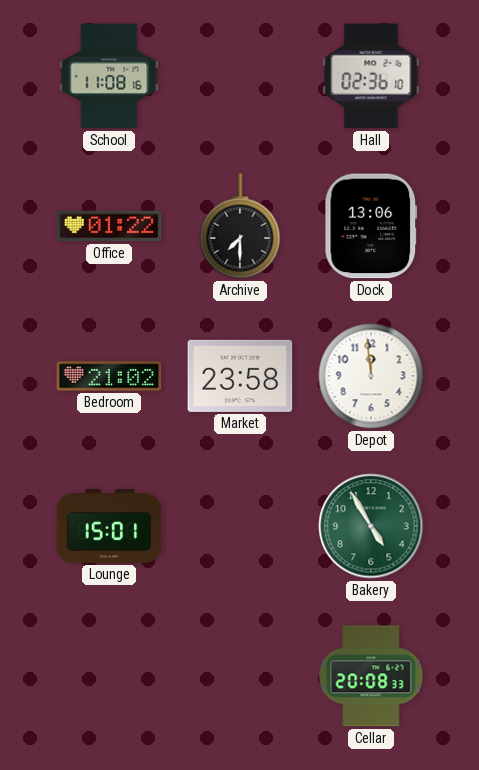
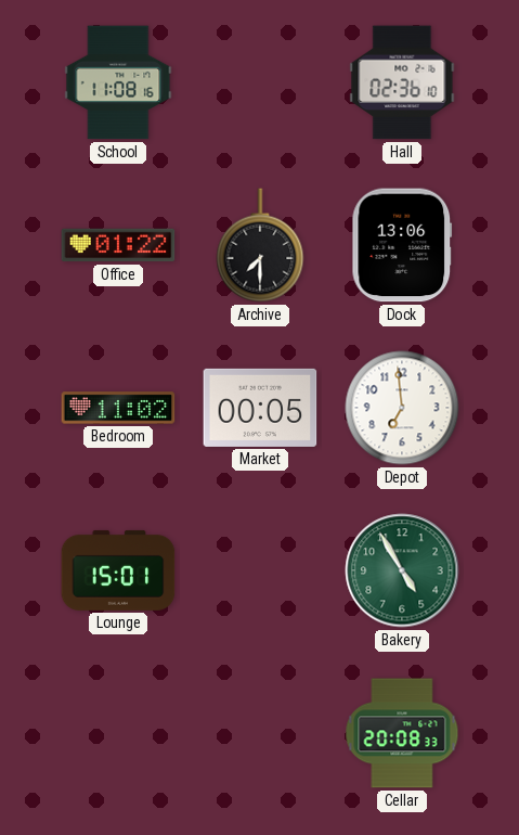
Bedroom: 21:02 -> 11:02
Market: 23:58 -> 00:05
Depot: 11:59 -> 6:59
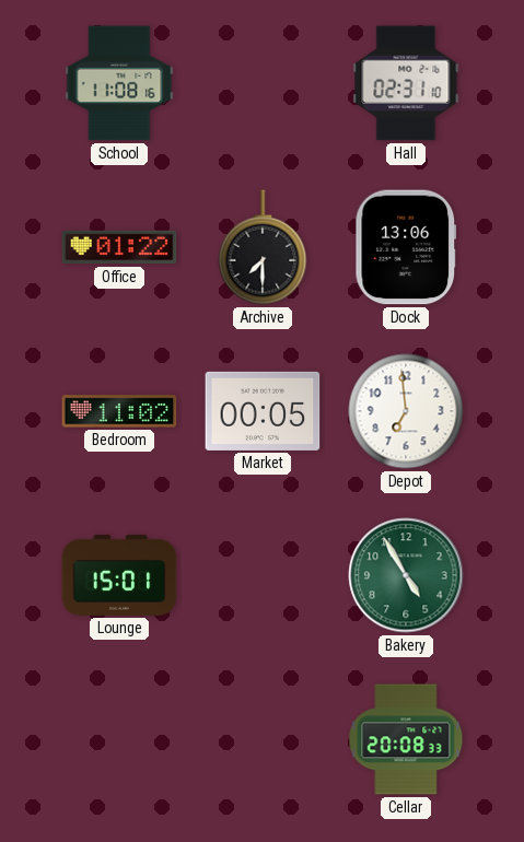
Hall: 02:36 -> 02:31
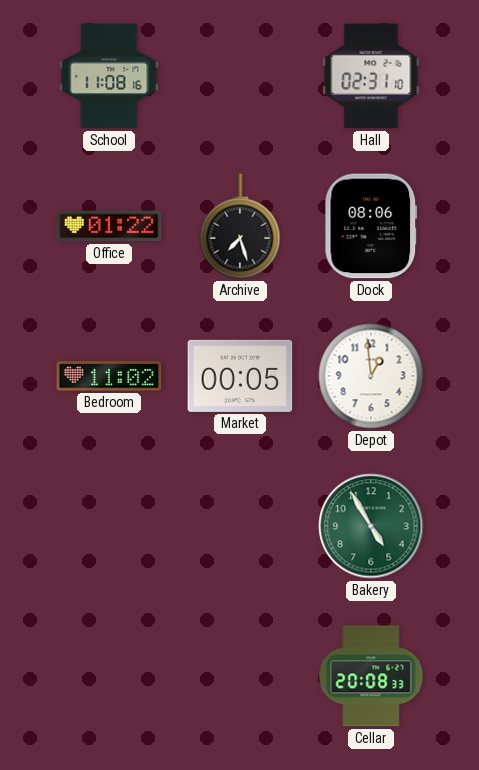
Archive: 7:30 -> 7:27
Dock: 13:06 -> 08:06
Depot: 6:59 -> 12:59
Lounge: 15:01 -> none
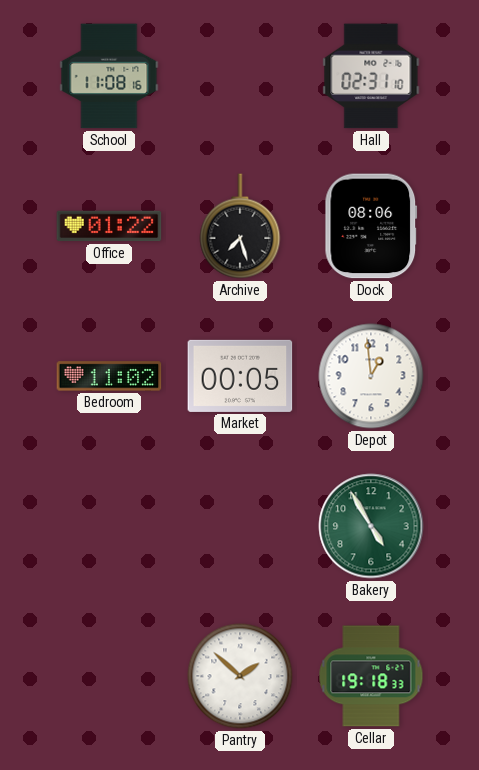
Pantry: none -> 1:52
Cellar: 20:08 -> 19:18
